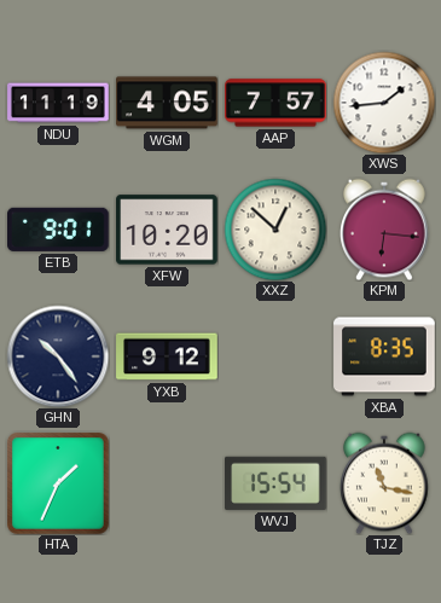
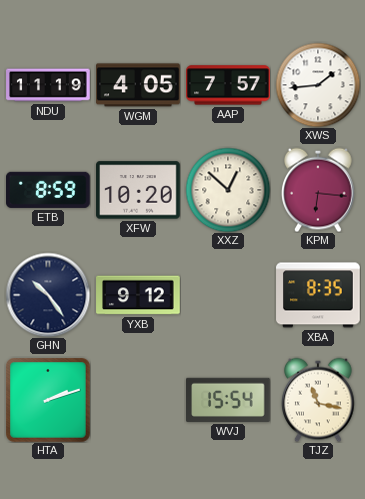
ETB: 9:01 -> 8:59
HTA: 1:34 -> 2:12
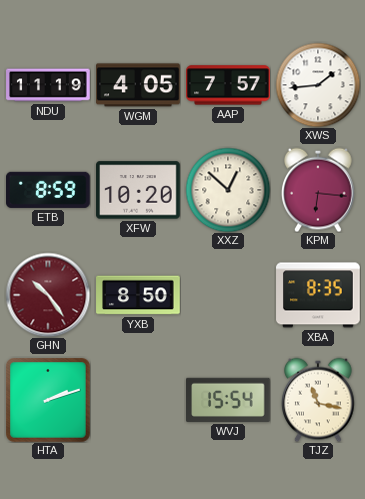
GHN dial: navy -> burgundy
YXB: 9:12 -> 8:50
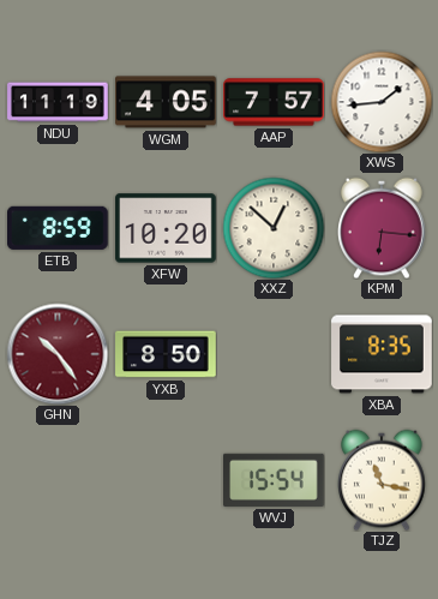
HTA: 2:12 -> none
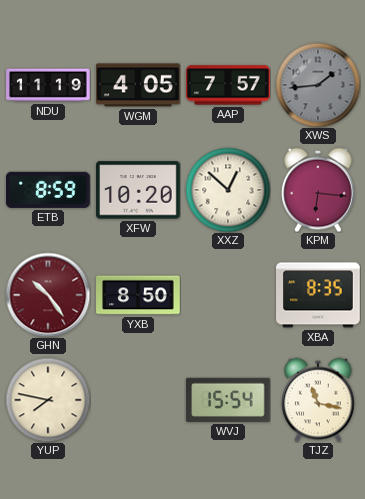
XWS dial: white -> grey
YUP: none -> 7:47
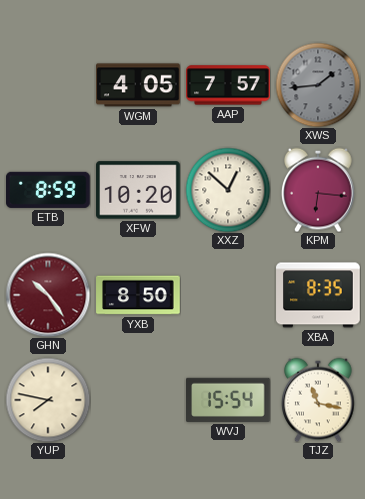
NDU: 11:19 -> none
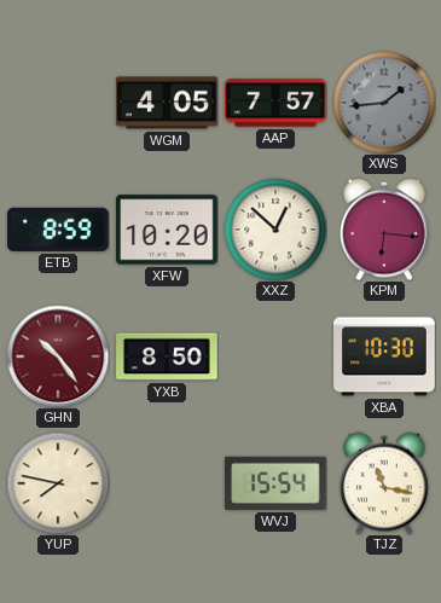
XBA: 8:35 -> 10:30
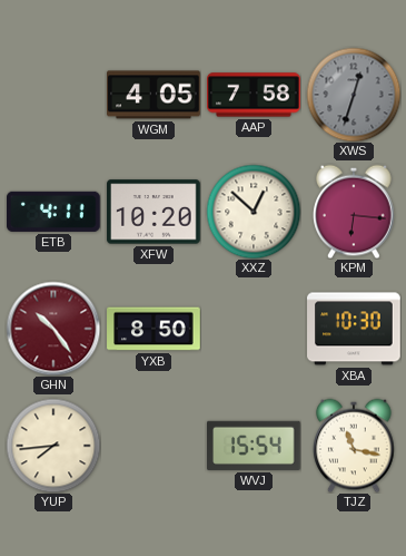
AAP: 7:57 -> 7:58
XWS: 1:44 -> 12:33
ETB: 8:59 -> 4:11
YUP: 7:47 -> 7:44
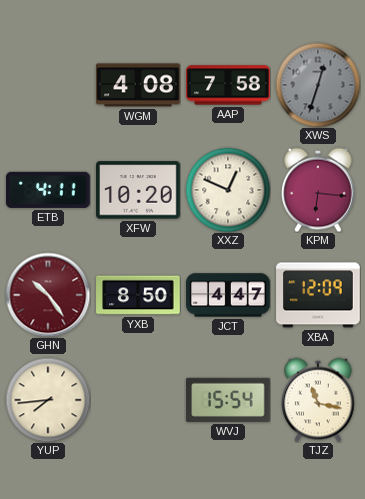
WGM: 4:05 -> 4:08
XXZ: 12:52 -> 12:49
JCT: none -> 4:47
XBA: 10:30 -> 12:09
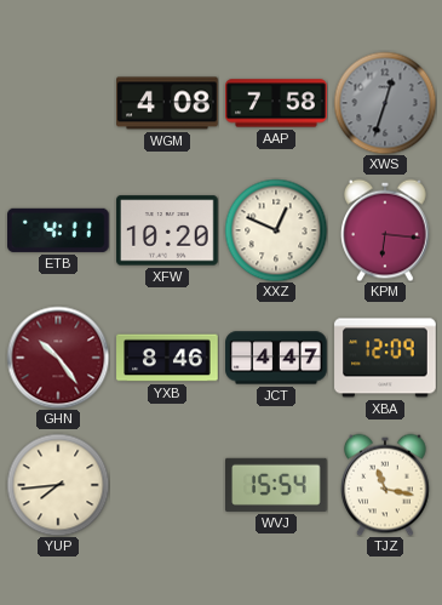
YXB: 8:50 -> 8:46
